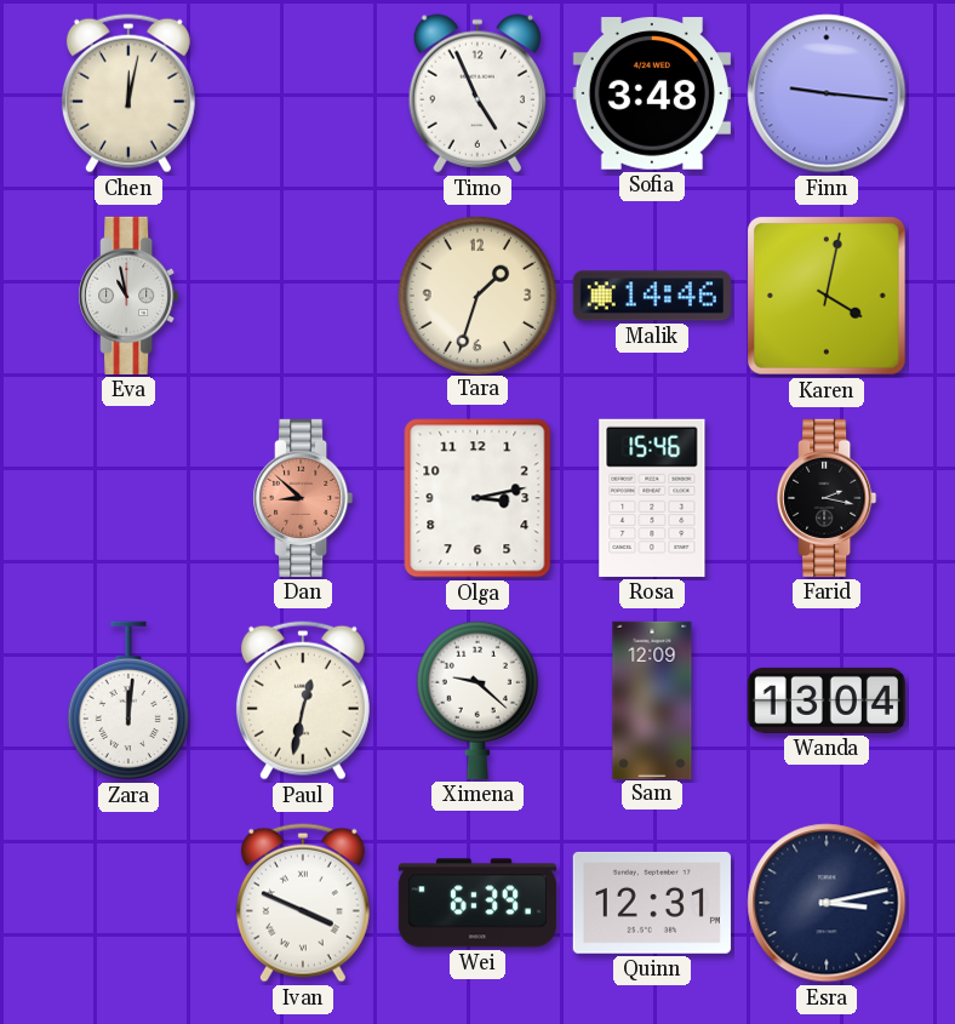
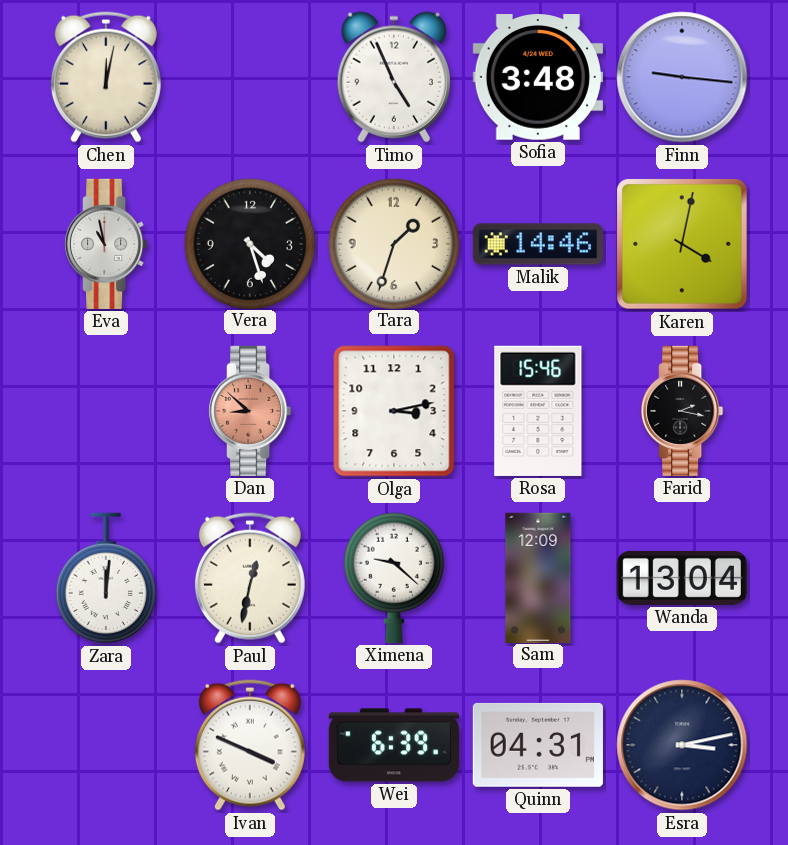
Vera: none -> 4:27
Quinn: 12:31 -> 04:31
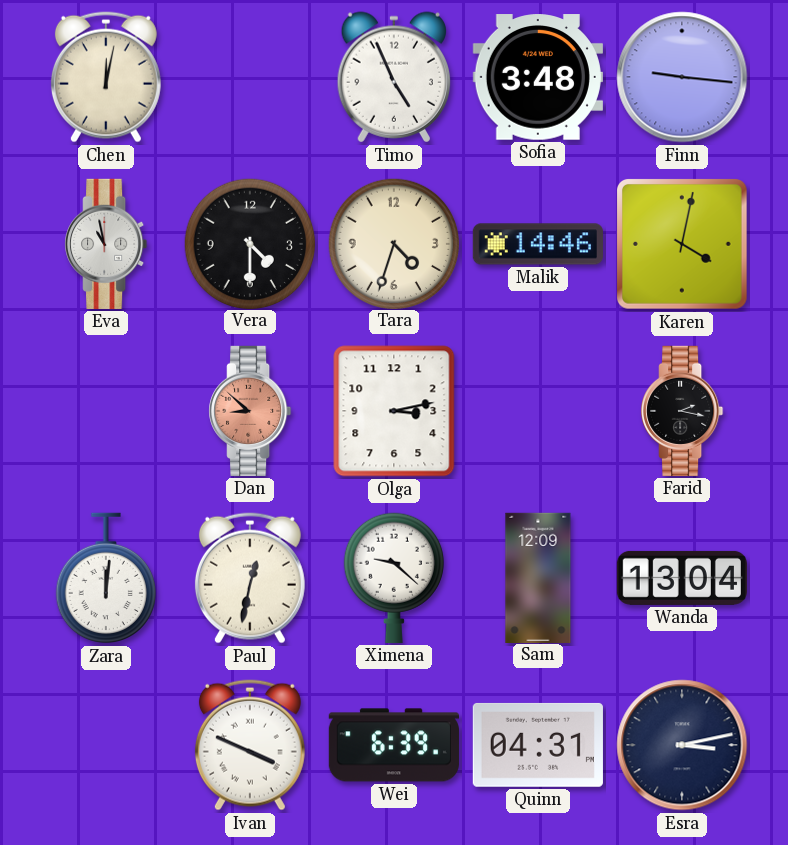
Vera: 4:27 -> 4:30
Tara: 1:33 -> 4:33
Rosa: 15:46 -> none
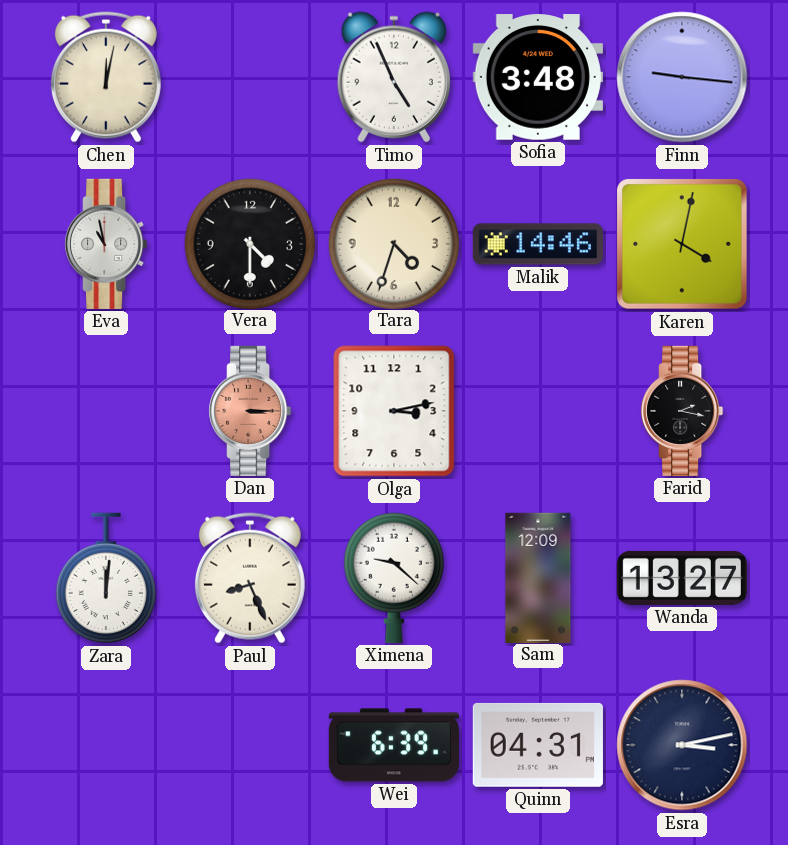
Dan: 8:52 -> 3:15
Paul: 12:32 -> 8:26
Wanda: 13:04 -> 13:27
Ivan: 3:49 -> none
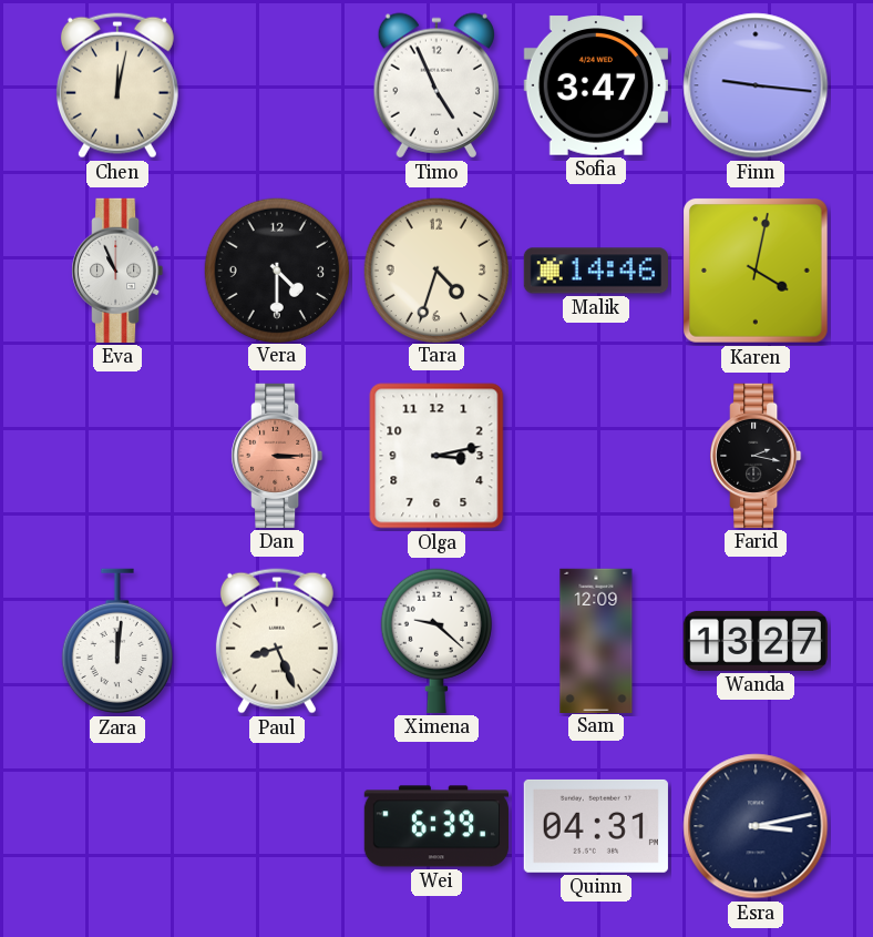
Sofia: 3:48 -> 3:47
Eva: 10:58 -> 10:56
